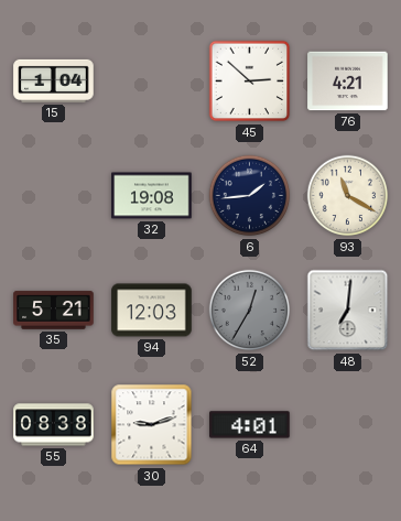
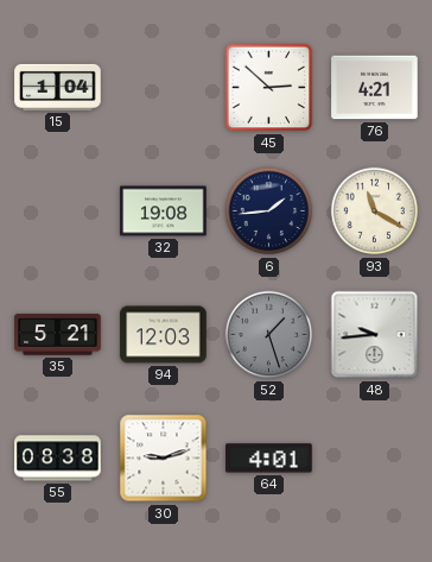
52: 12:35 -> 1:27
48: 7:01 -> 9:44
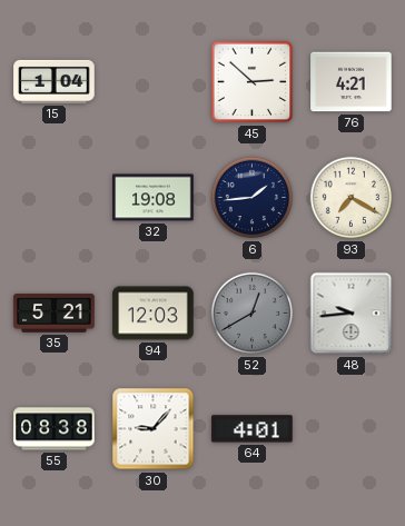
93: 11:20 -> 7:20
52: 1:27 -> 12:40
30: 9:12 -> 9:07
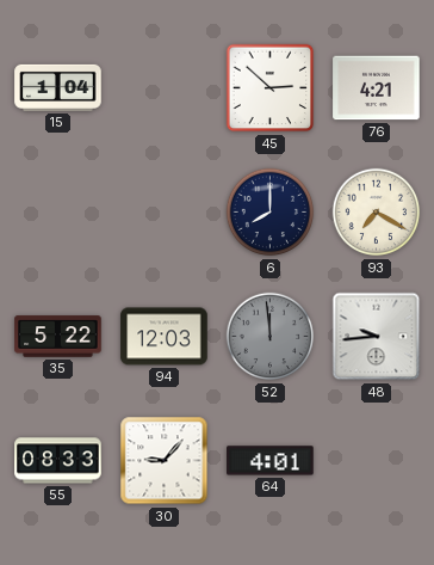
32: 19:08 -> none
6: 1:44 -> 8:00
35: 5:21 -> 5:22
52: 12:40 -> 11:59
55: 08:38 -> 08:33
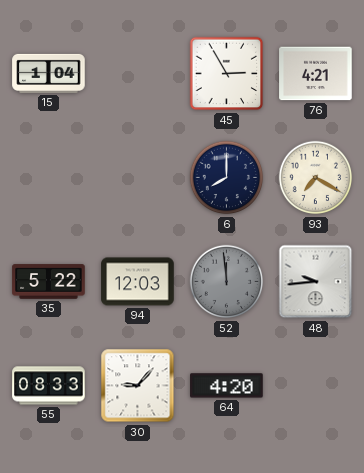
45: 2:52 -> 2:55
64: 4:01 -> 4:20
